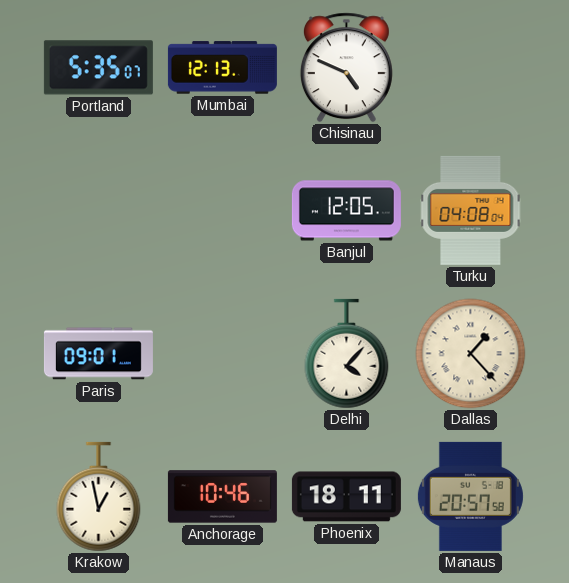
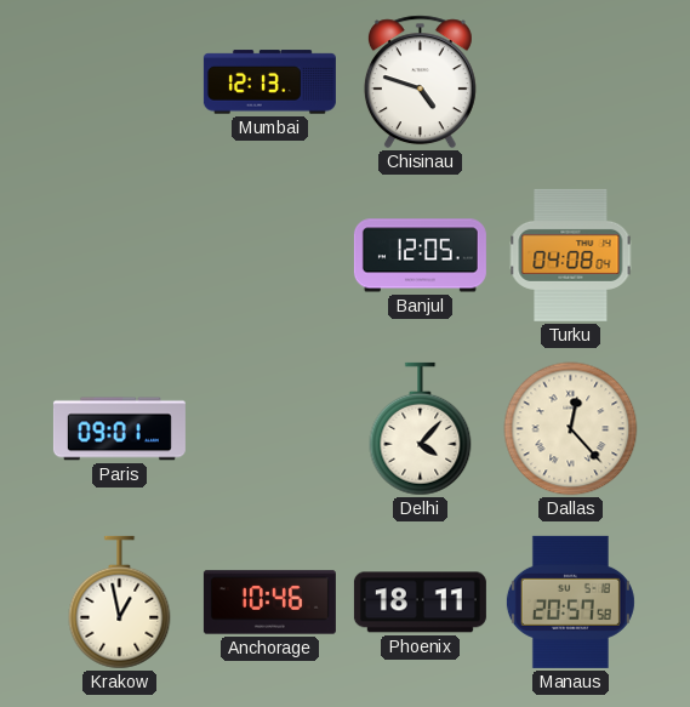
Portland: 5:35 -> none
Chisinau: 4:49 -> 4:48
Dallas: 1:23 -> 12:23
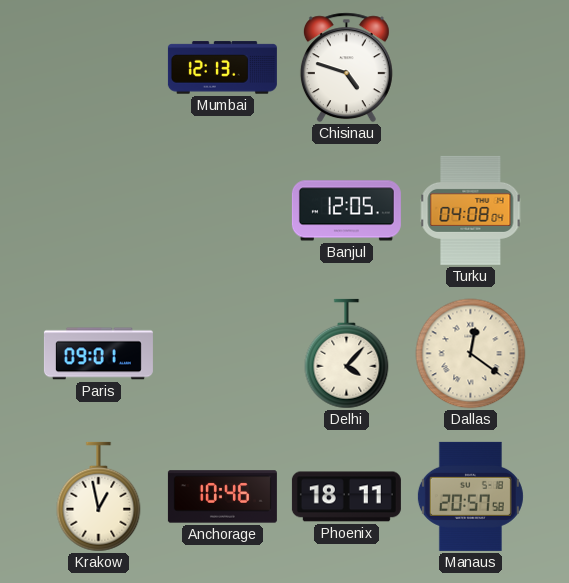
Dallas: 12:23 -> 12:21
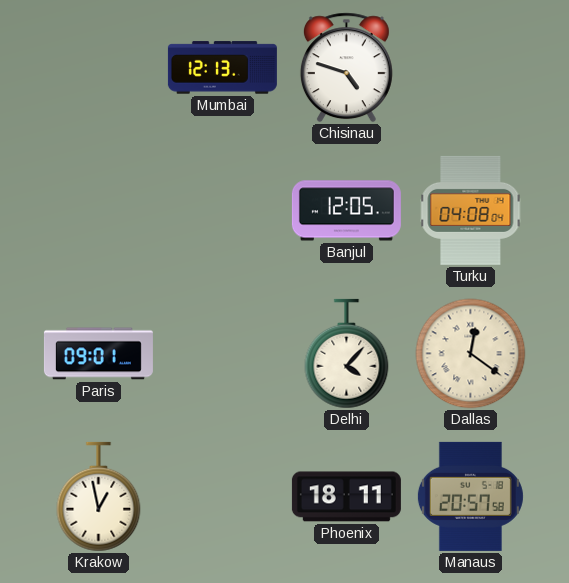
Anchorage: 10:46 -> none
